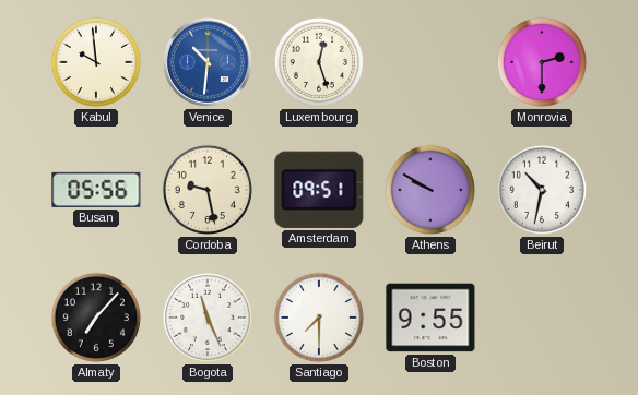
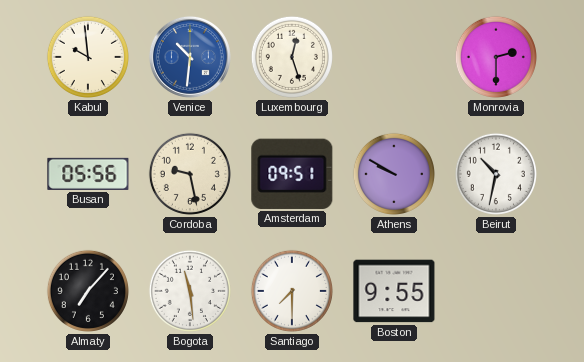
Bogota: 11:26 -> 11:29
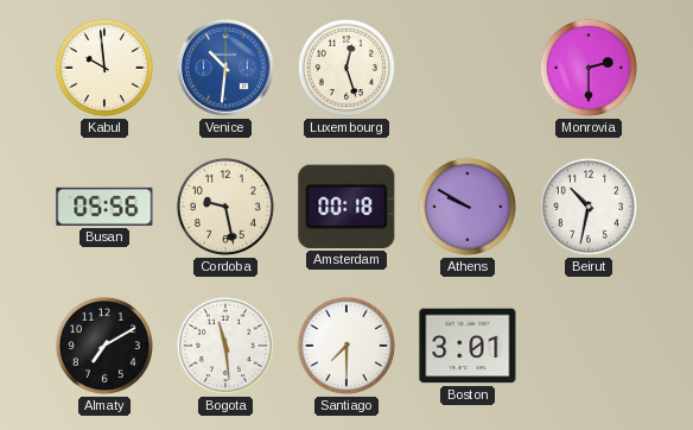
Amsterdam: 09:51 -> 00:18
Almaty: 7:07 -> 7:10
Boston: 9:55 -> 3:01
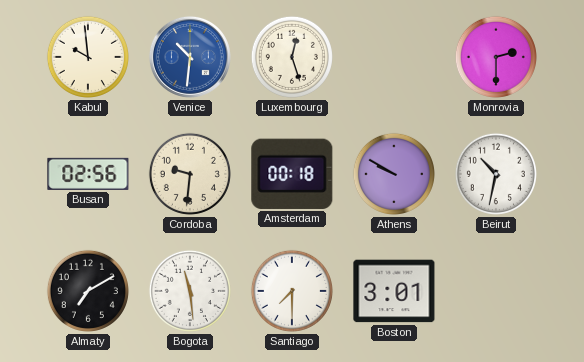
Busan: 05:56 -> 02:56
Cordoba: 9:28 -> 9:31
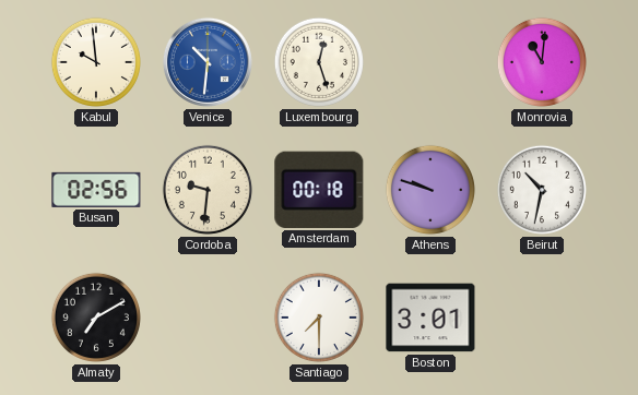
Monrovia: 2:30 -> 11:01
Athens: 9:50 -> 9:48
Bogota: 11:29 -> none
